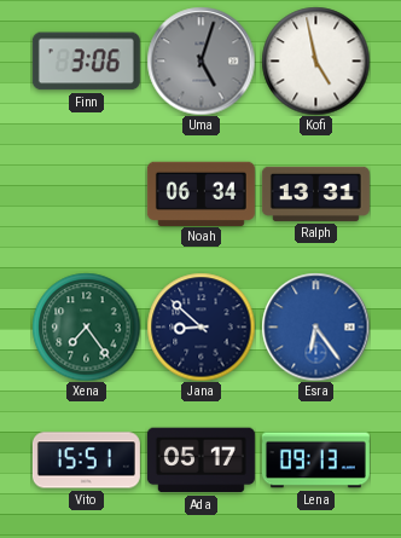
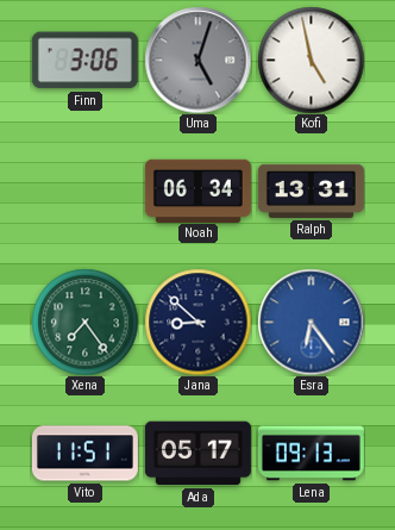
Vito: 15:51 -> 11:51
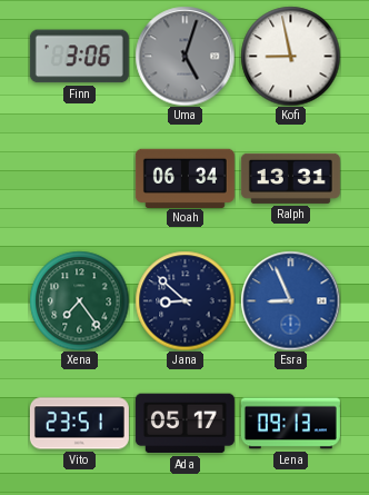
Kofi: 4:58 -> 8:58
Esra: 6:24 -> 8:56
Vito: 11:51 -> 23:51
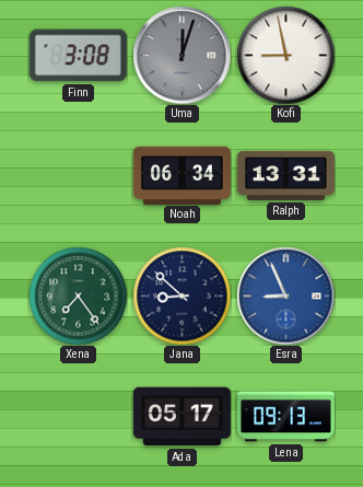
Finn: 3:06 -> 3:08
Uma: 5:03 -> 12:03
Vito: 23:51 -> none
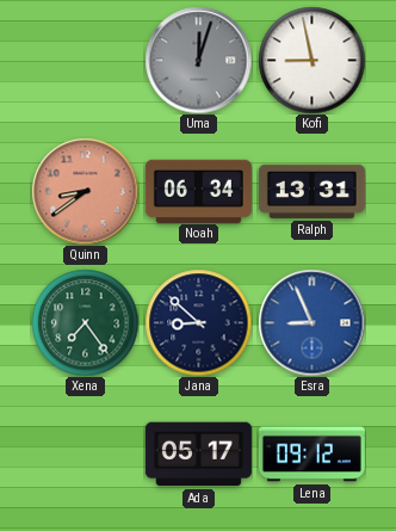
Finn: 3:08 -> none
Quinn: none -> 8:39
Lena: 09:13 -> 09:12
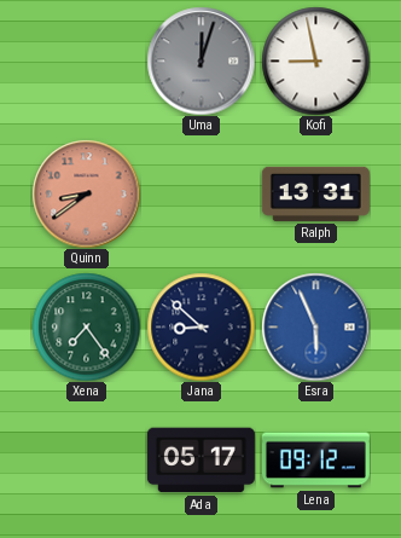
Noah: 06:34 -> none
Esra: 8:56 -> 5:56
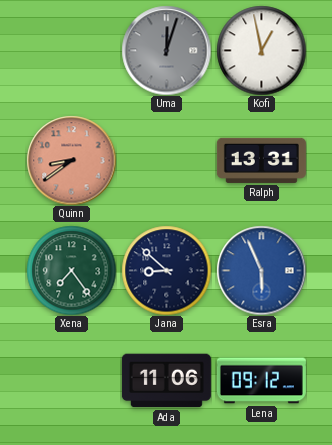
Kofi: 8:58 -> 12:58
Ada: 05:17 -> 11:06
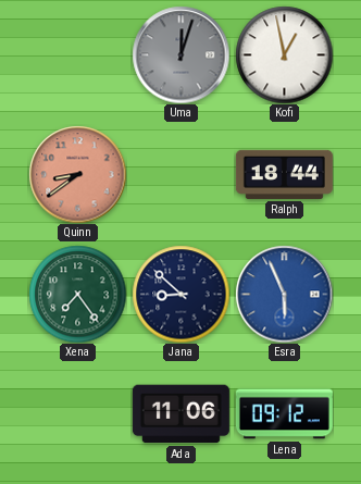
Ralph: 13:31 -> 18:44
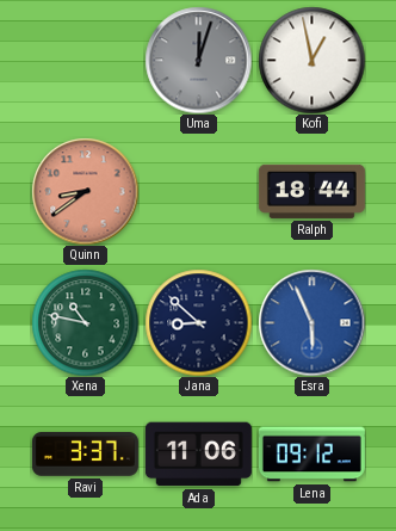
Xena: 7:24 -> 10:47
Ravi: none -> 3:37
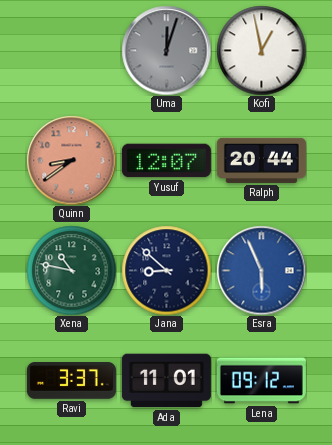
Yusuf: none -> 12:07
Ralph: 18:44 -> 20:44
Ada: 11:06 -> 11:01
